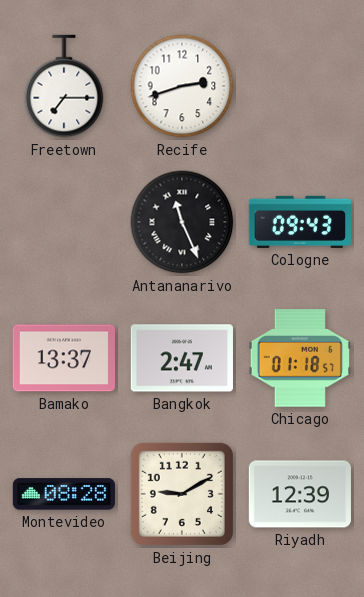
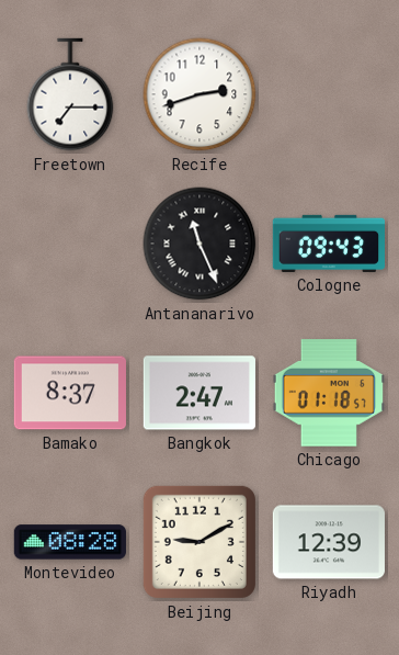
Bamako: 13:37 -> 8:37
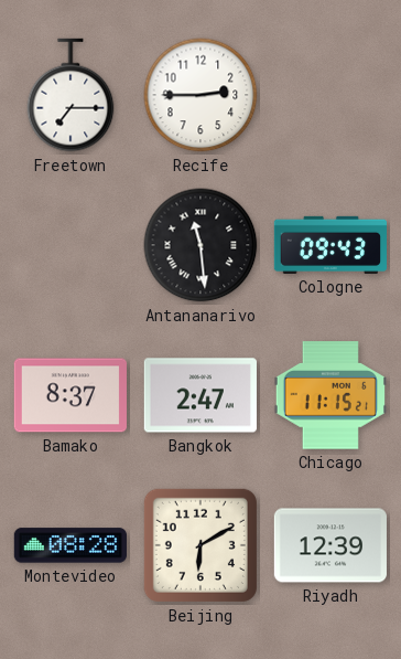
Recife: 2:42 -> 2:45
Antananarivo: 11:26 -> 11:29
Chicago: 01:18 -> 11:15
Beijing: 9:10 -> 6:10
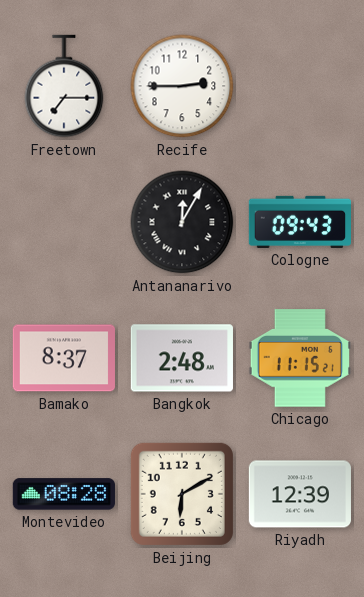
Antananarivo: 11:29 -> 12:05
Bangkok: 2:47 -> 2:48
